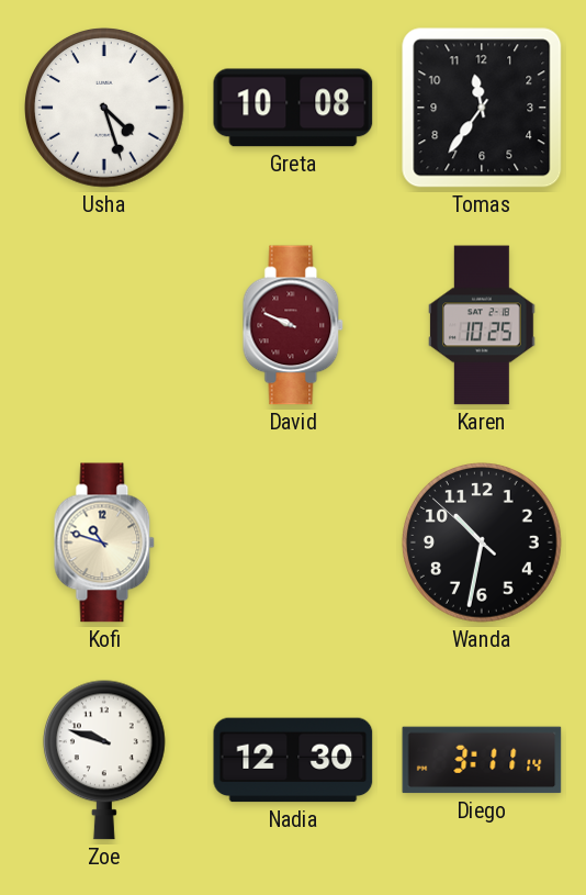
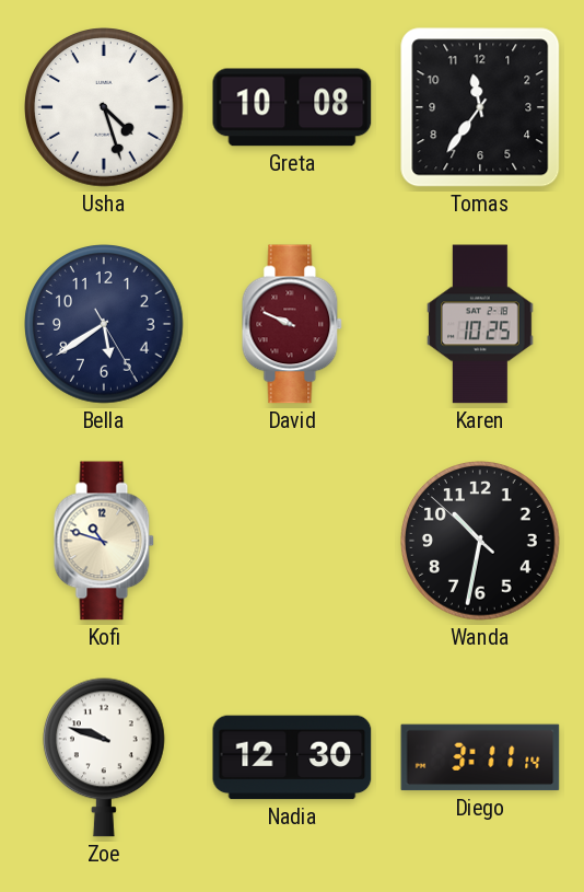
Bella: none -> 5:39
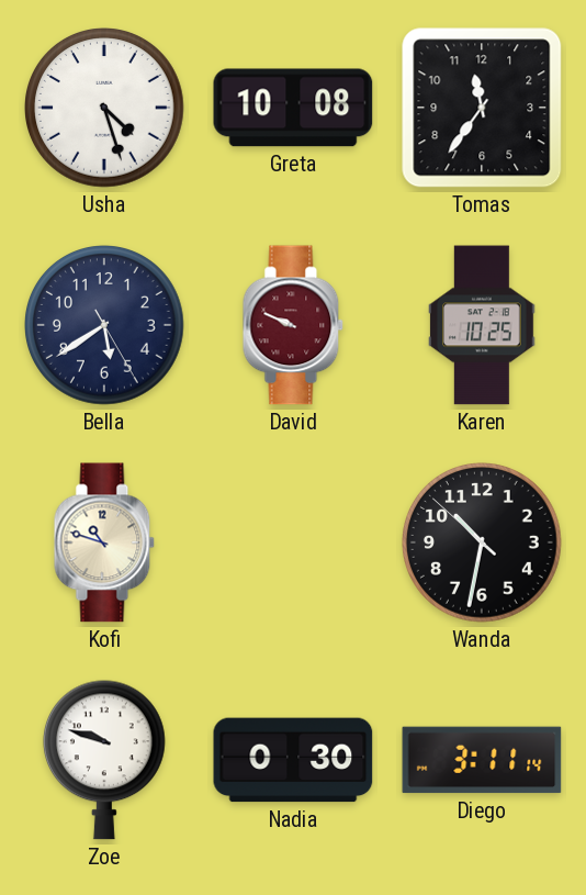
Nadia: 12:30 -> 0:30
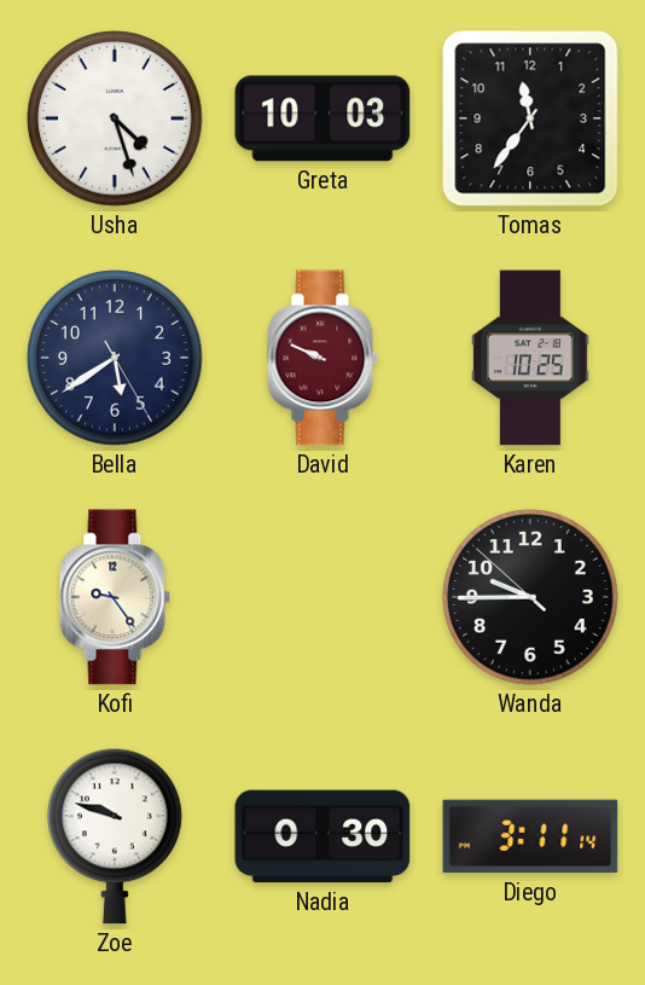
Greta: 10:08 -> 10:03
Kofi: 10:48 -> 9:24
Wanda: 10:31 -> 9:44
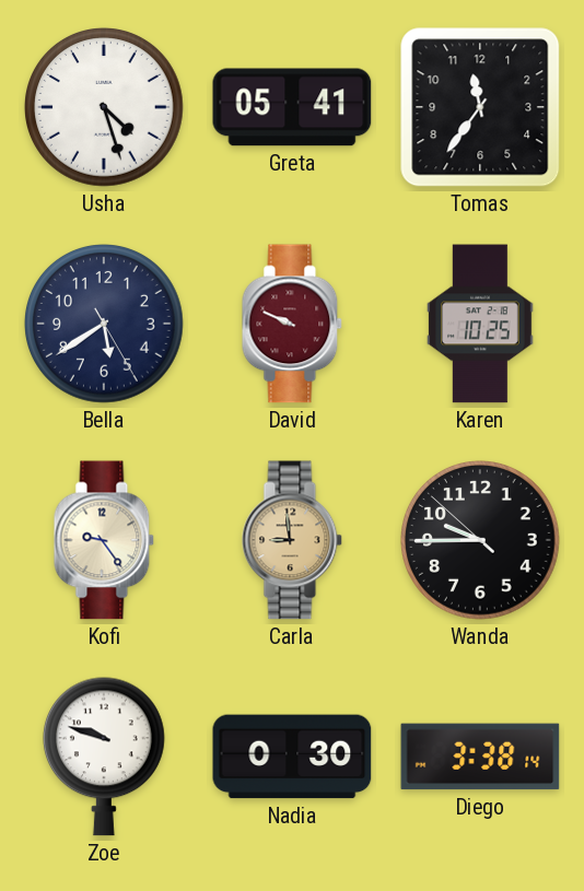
Greta: 10:03 -> 05:41
Carla: none -> 8:59
Diego: 3:11 -> 3:38
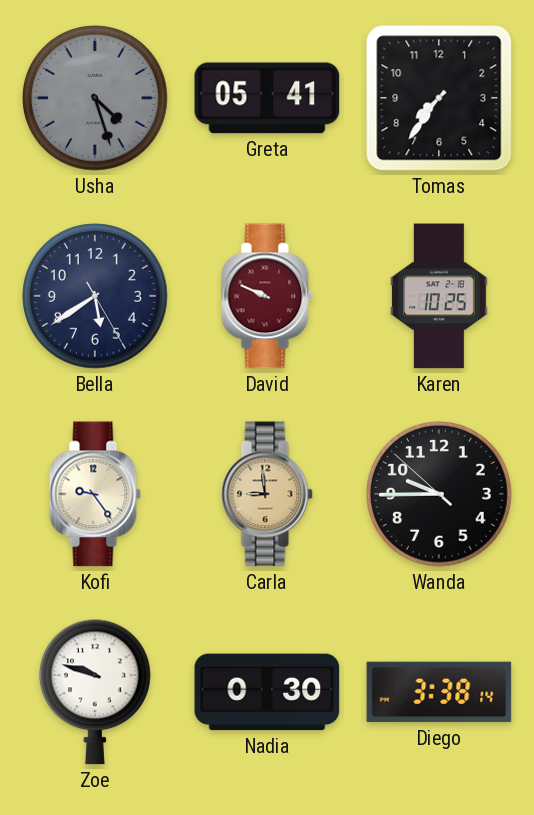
Usha dial: white -> grey
Tomas: 11:36 -> 7:36
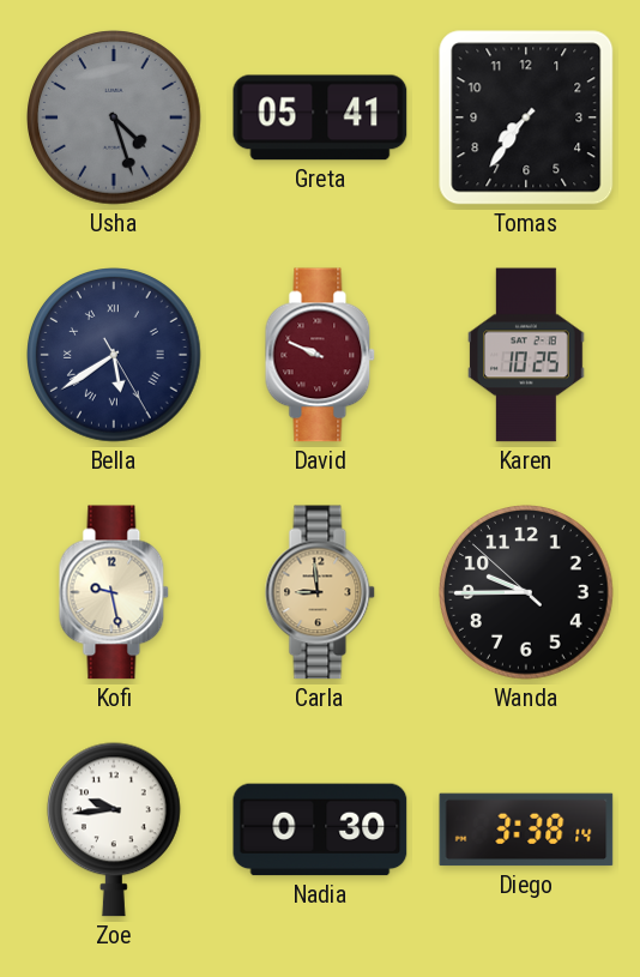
Bella numerals: Arabic -> Roman
Kofi: 9:24 -> 9:28
Zoe: 9:48 -> 9:44
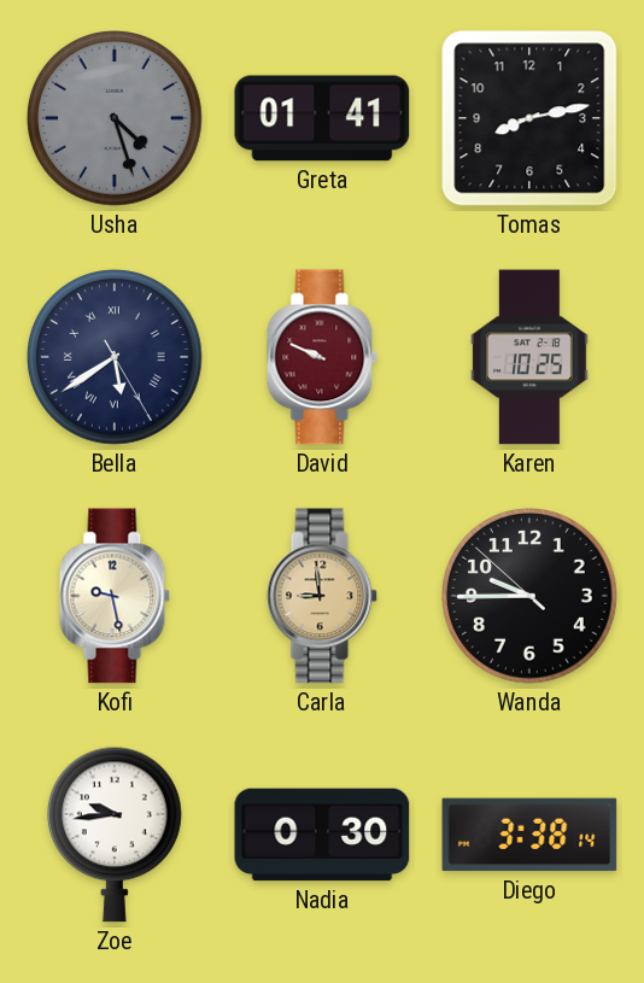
Greta: 05:41 -> 01:41
Tomas: 7:36 -> 8:13
